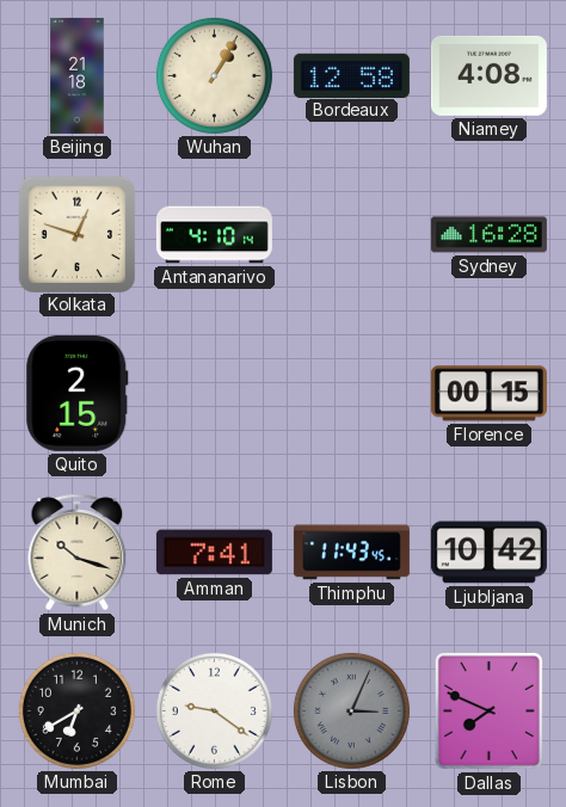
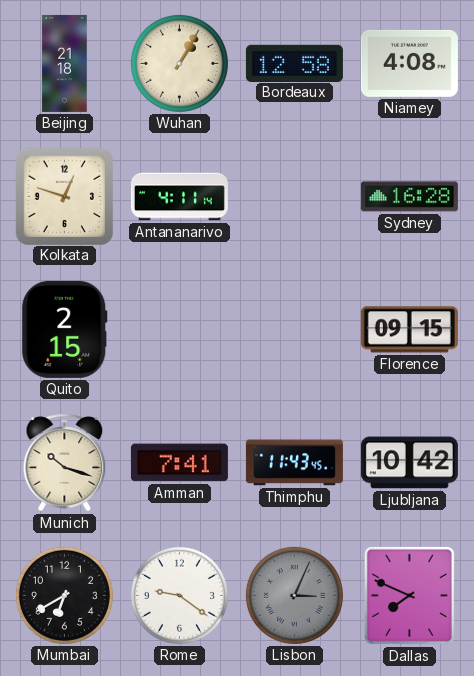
Antananarivo: 4:10 -> 4:11
Florence: 00:15 -> 09:15
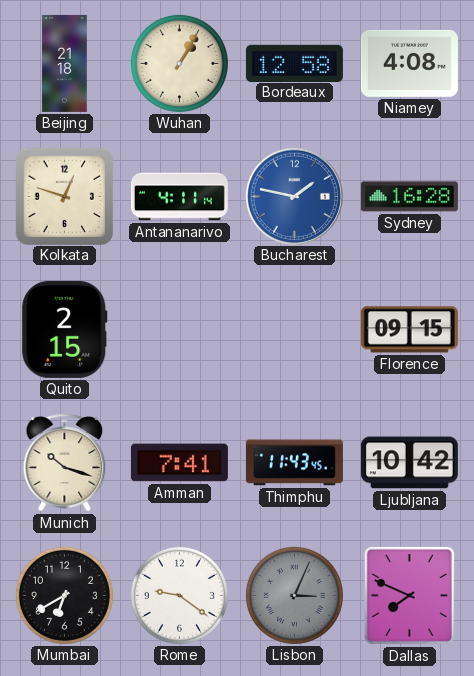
Bucharest: none -> 1:47
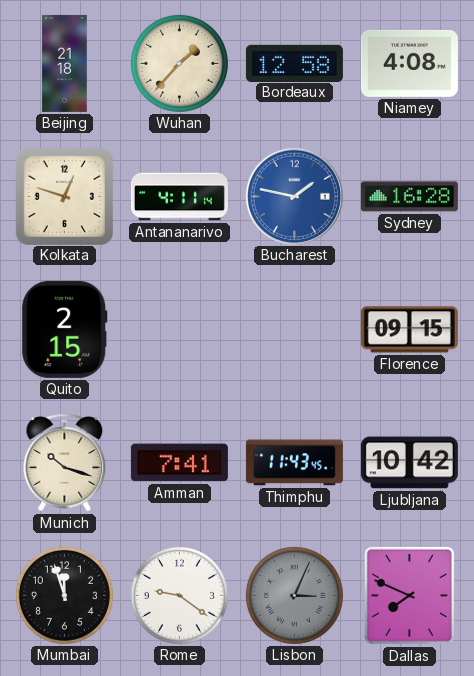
Wuhan: 1:05 -> 1:37
Mumbai: 6:40 -> 11:57
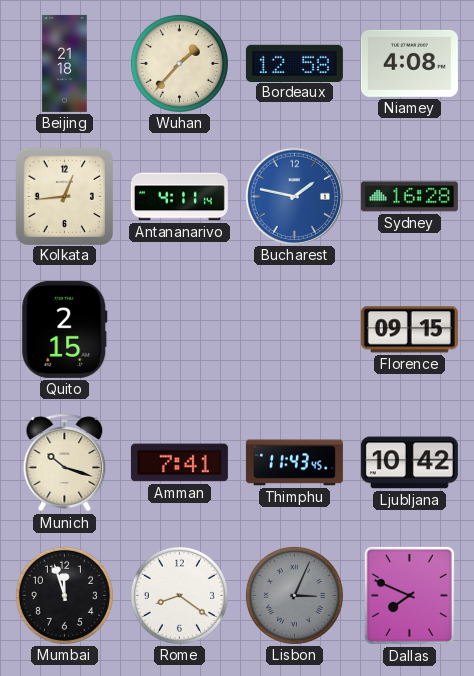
Kolkata: 12:48 -> 12:44
Rome: 9:21 -> 8:21
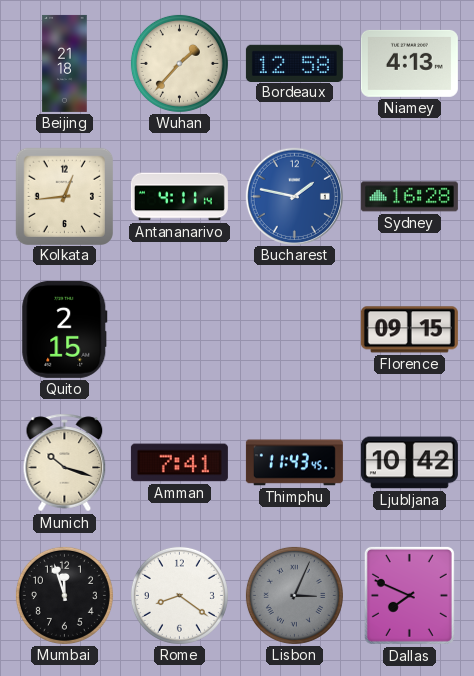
Niamey: 4:08 -> 4:13
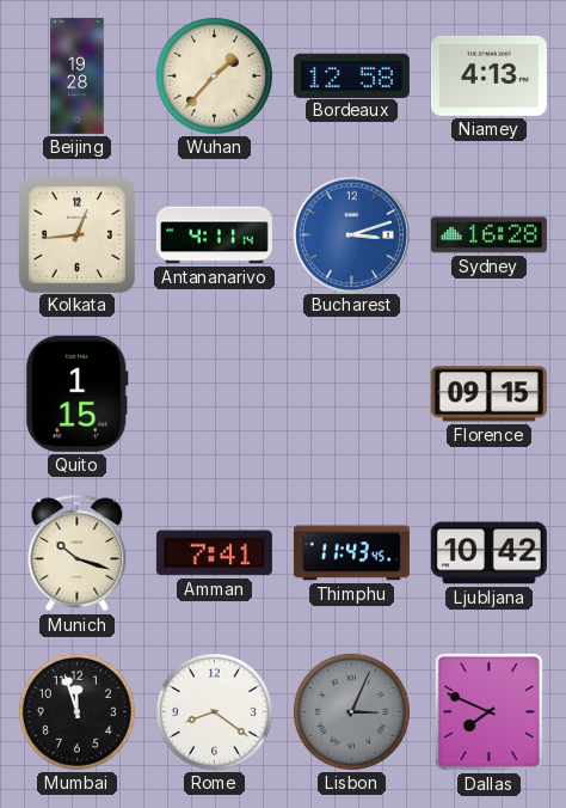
Beijing: 21:18 -> 19:28
Bucharest: 1:47 -> 3:12
Quito: 2:15 -> 1:15
